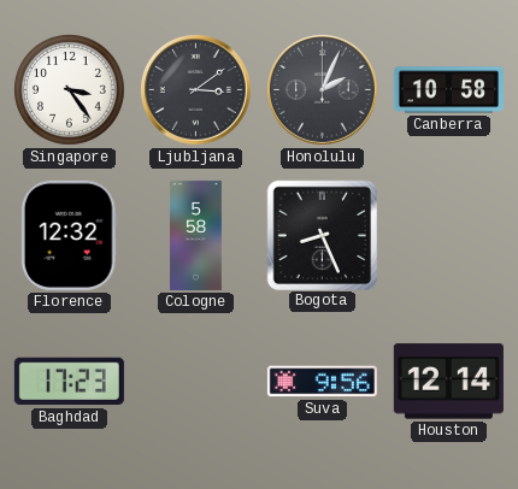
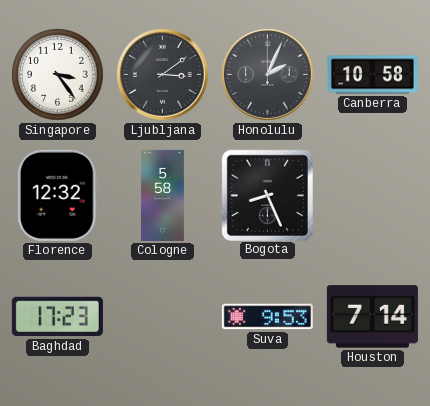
Suva: 9:56 -> 9:53
Houston: 12:14 -> 7:14
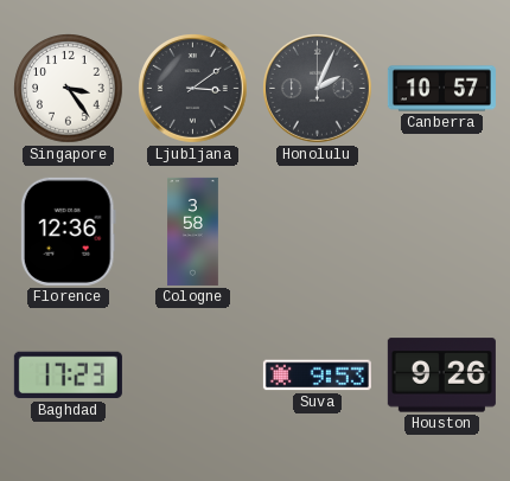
Canberra: 10:58 -> 10:57
Florence: 12:32 -> 12:36
Cologne: 5:58 -> 3:58
Bogota: 8:26 -> none
Houston: 7:14 -> 9:26
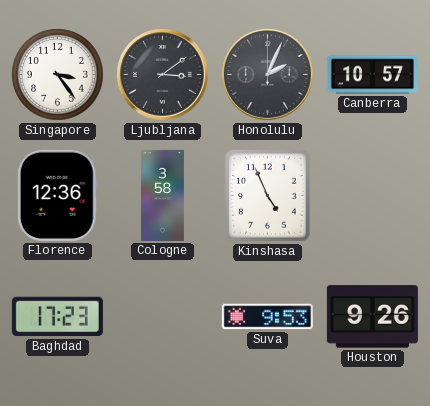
Kinshasa: none -> 4:56
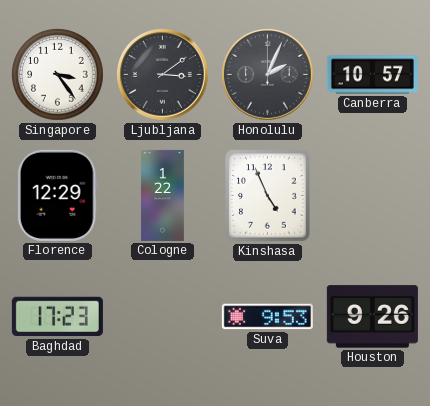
Florence: 12:36 -> 12:29
Cologne: 3:58 -> 1:22
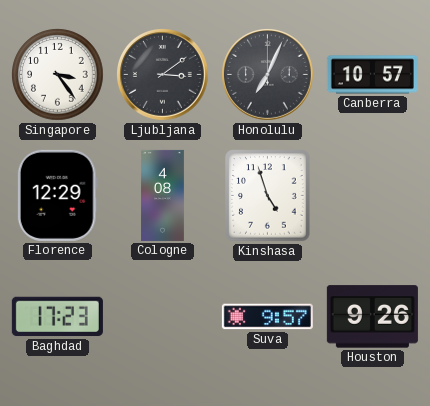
Honolulu: 2:04 -> 7:04
Cologne: 1:22 -> 4:08
Kinshasa: 4:56 -> 4:57
Suva: 9:53 -> 9:57
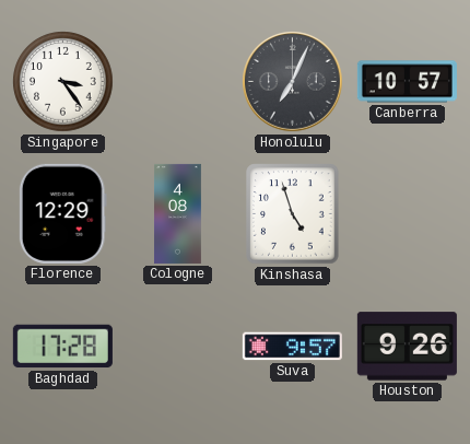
Ljubljana: 3:09 -> none
Baghdad: 17:23 -> 17:28
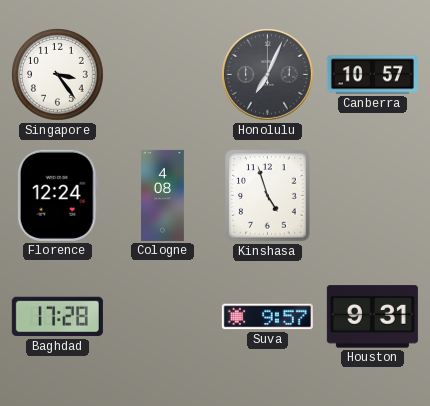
Florence: 12:29 -> 12:24
Houston: 9:26 -> 9:31
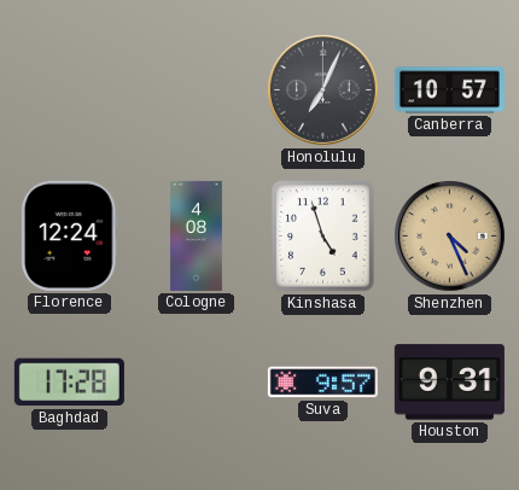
Singapore: 3:24 -> none
Shenzhen: none -> 4:26
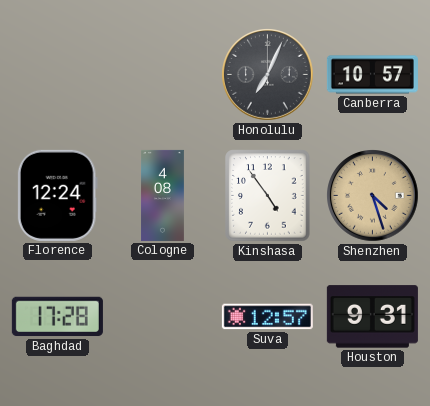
Kinshasa: 4:57 -> 4:54
Shenzhen: 4:26 -> 4:27
Suva: 9:57 -> 12:57
